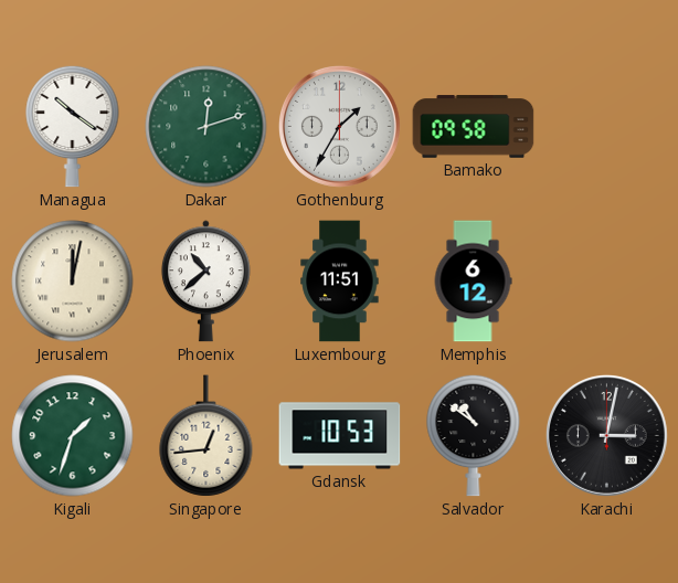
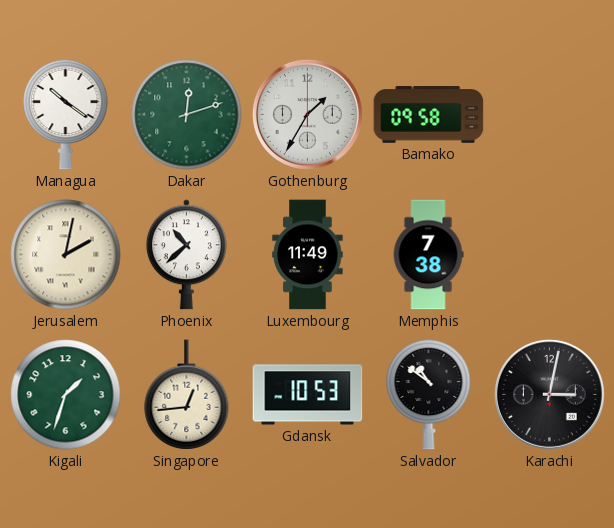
Jerusalem: 12:02 -> 2:02
Luxembourg: 11:51 -> 11:49
Memphis: 6:12 -> 7:38
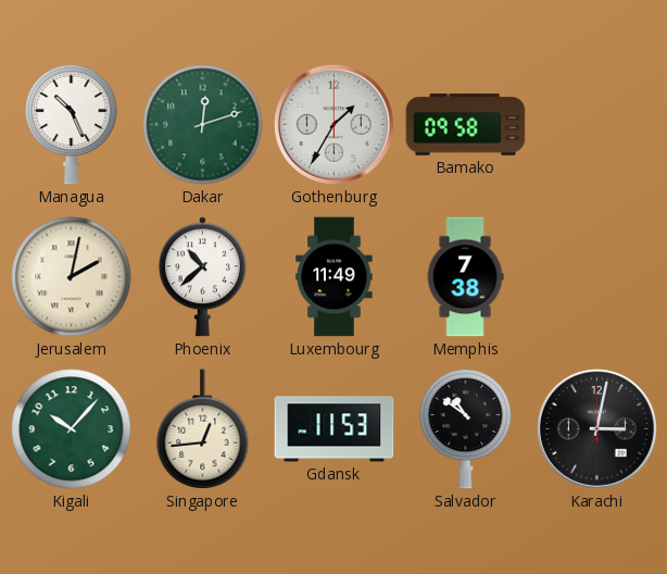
Managua: 10:21 -> 10:26
Kigali: 1:33 -> 10:07
Gdansk: 10:53 -> 11:53
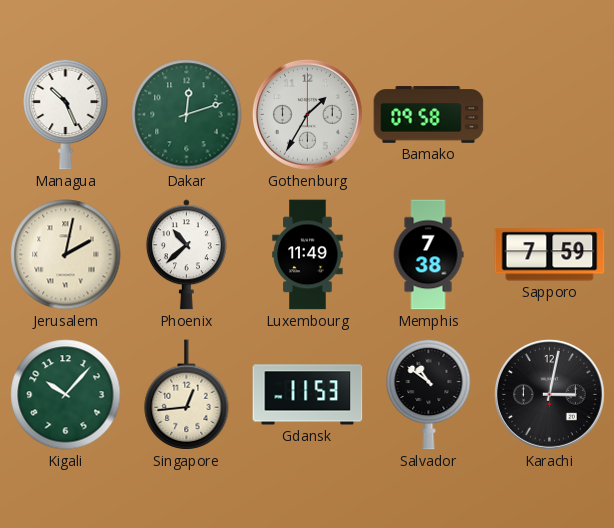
Sapporo: none -> 7:59
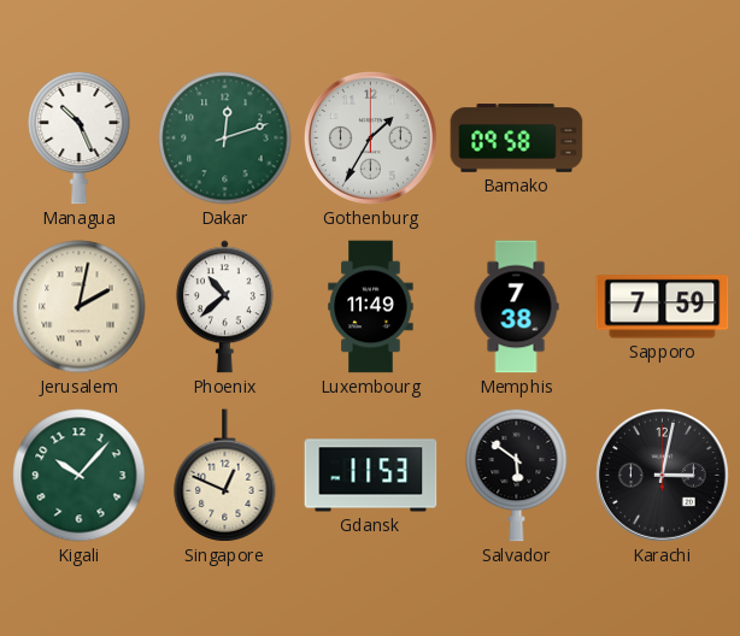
Singapore: 12:44 -> 12:49
Salvador: 10:51 -> 5:51
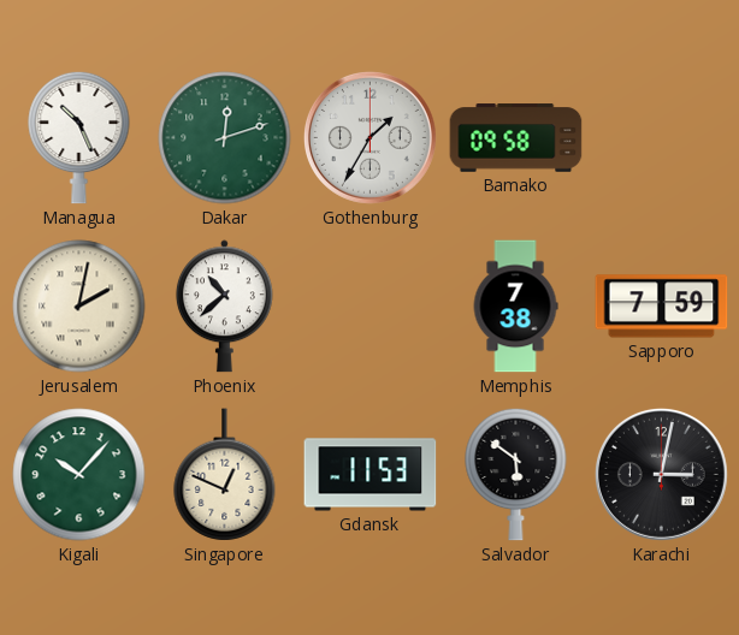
Luxembourg: 11:49 -> none
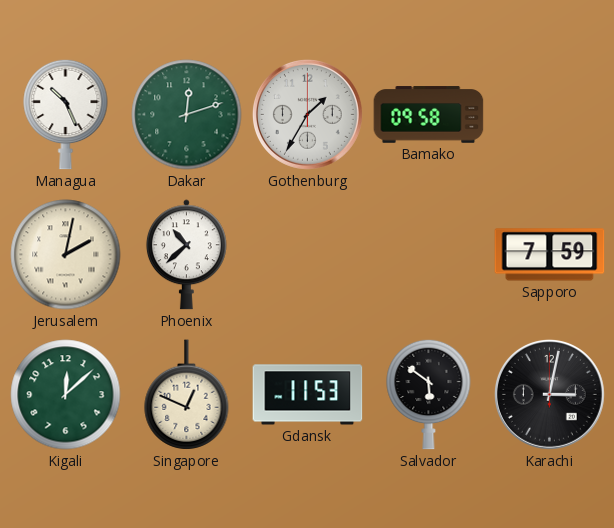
Memphis: 7:38 -> none
Kigali: 10:07 -> 12:08
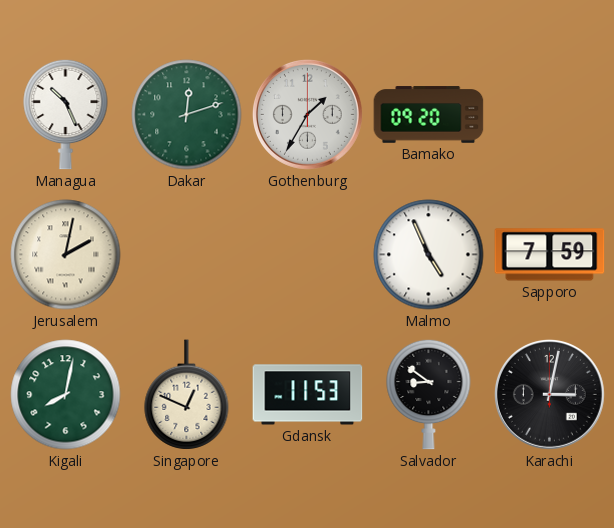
Bamako: 09:58 -> 09:20
Phoenix: 10:38 -> none
Malmo: none -> 4:56
Kigali: 12:08 -> 8:02
Salvador: 5:51 -> 8:51
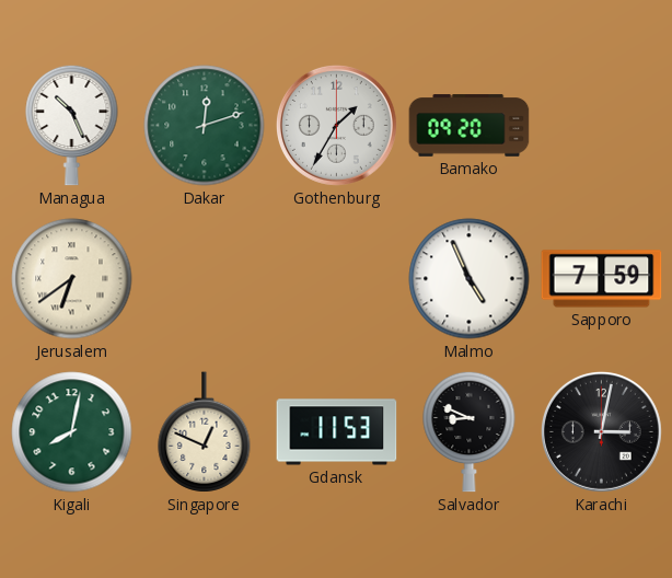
Jerusalem: 2:02 -> 6:39
Salvador: 8:51 -> 8:49
